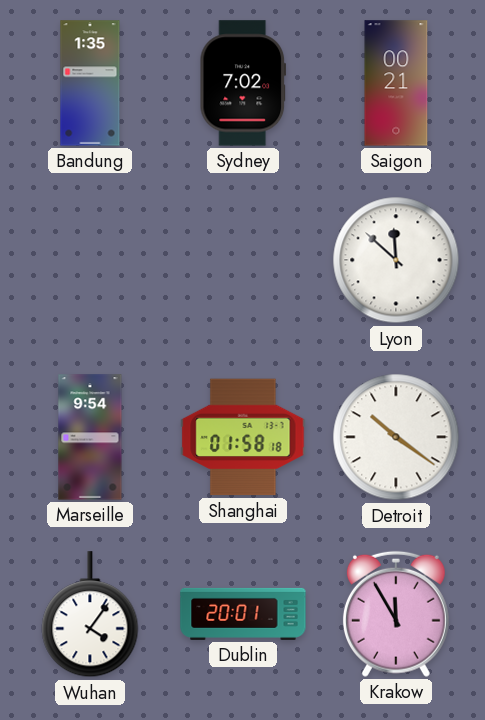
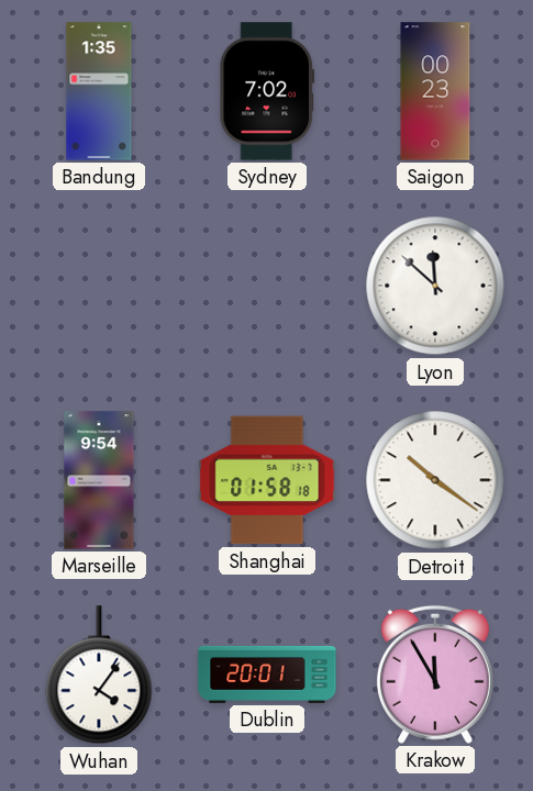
Saigon: 00:21 -> 00:23
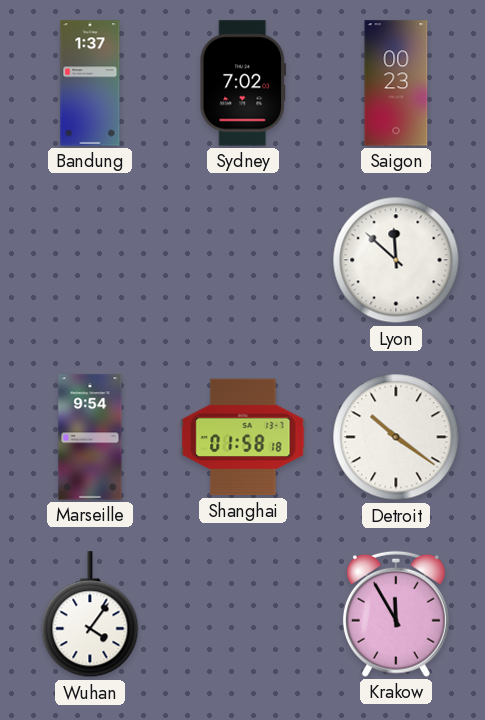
Bandung: 1:35 -> 1:37
Dublin: 20:01 -> none
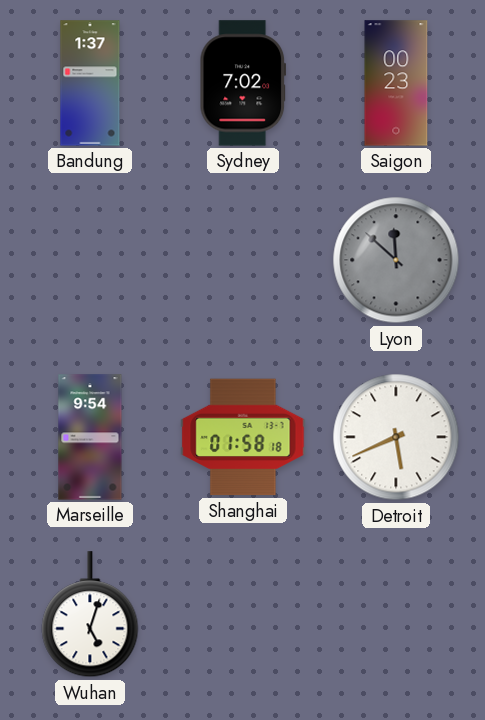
Lyon dial: white -> grey
Detroit: 10:21 -> 5:41
Wuhan: 4:06 -> 5:03
Krakow: 11:55 -> none
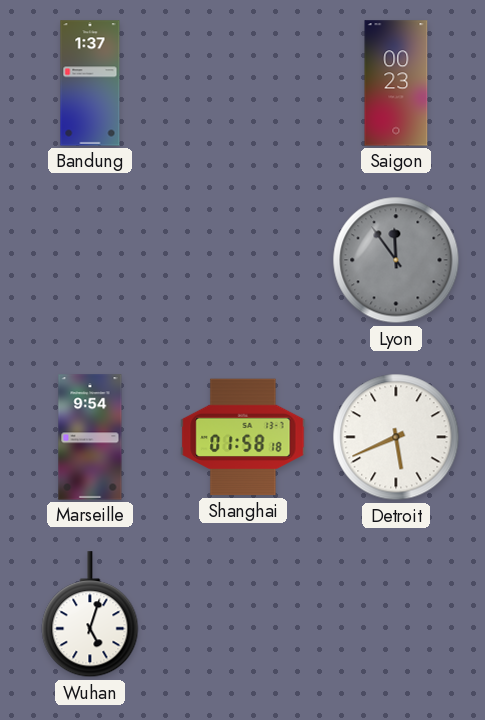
Sydney: 7:02 -> none
Lyon: 11:52 -> 11:54
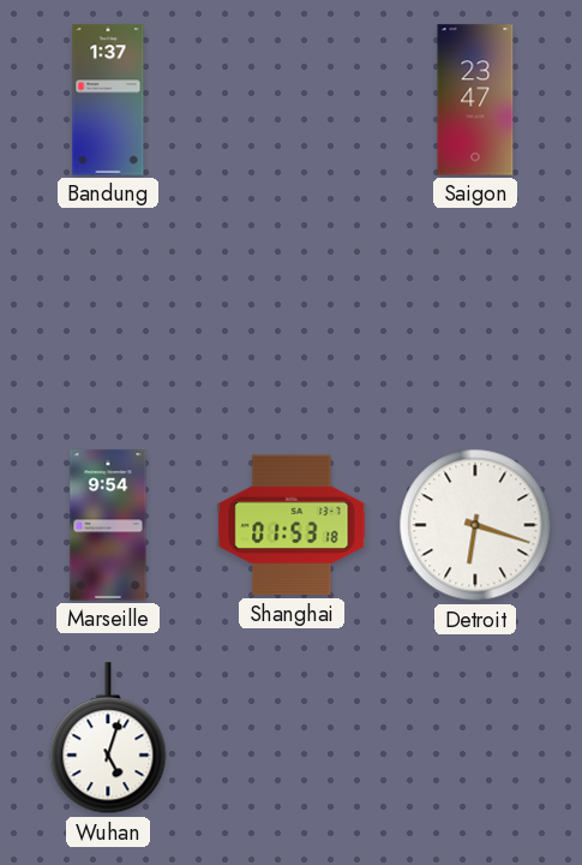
Saigon: 00:23 -> 23:47
Lyon: 11:54 -> none
Shanghai: 01:58 -> 01:53
Detroit: 5:41 -> 6:18
